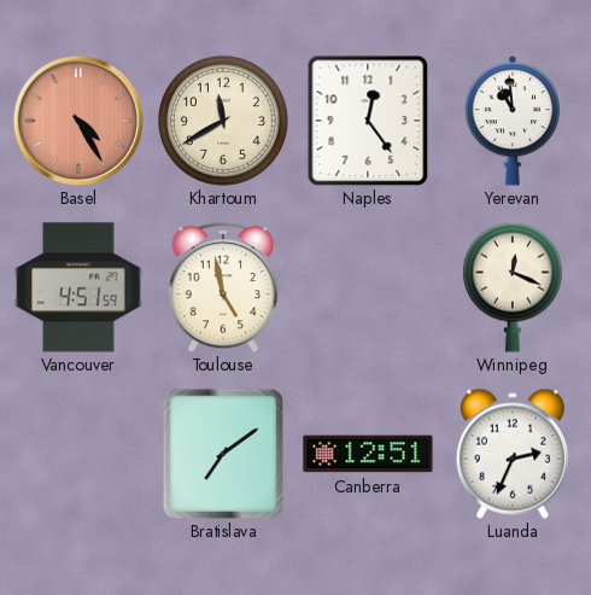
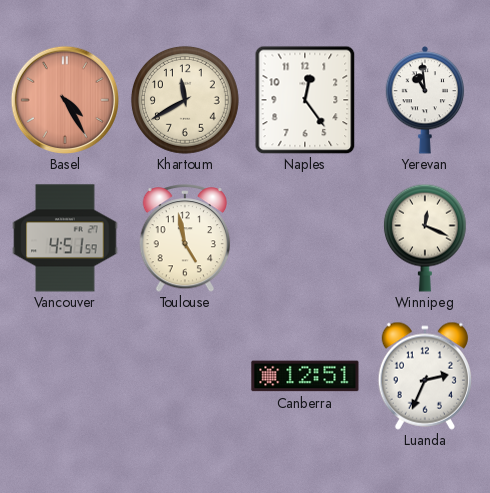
Bratislava: 7:09 -> none
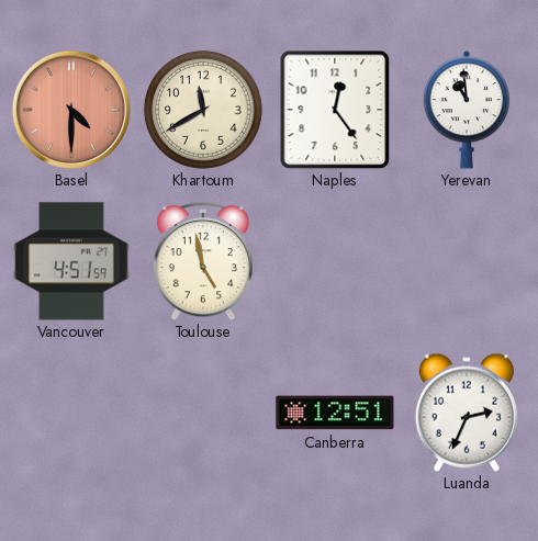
Basel: 4:25 -> 4:30
Winnipeg: 12:19 -> none
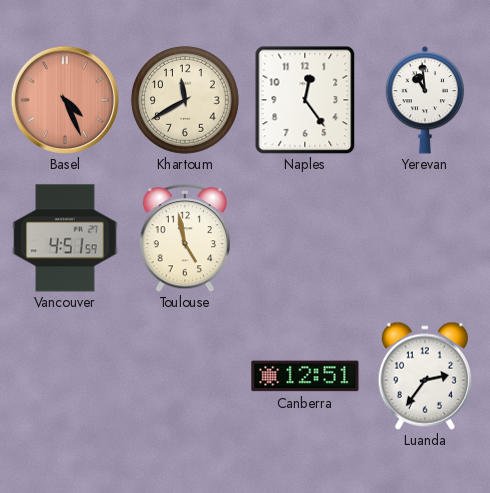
Basel: 4:30 -> 4:26
Luanda: 2:34 -> 2:36
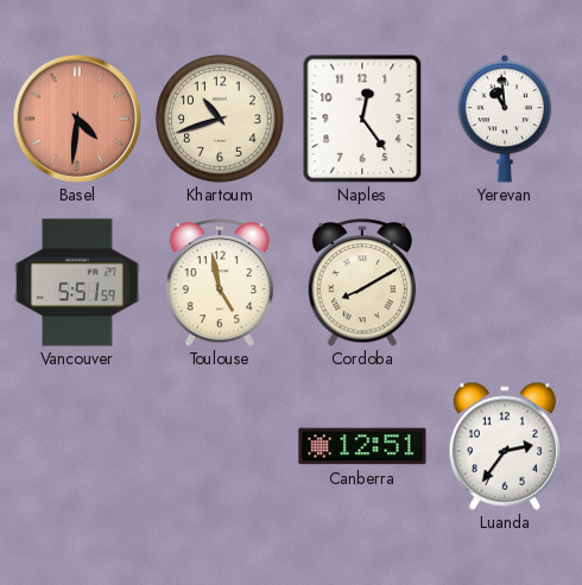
Basel: 4:26 -> 4:31
Khartoum: 11:40 -> 10:42
Vancouver: 4:51 -> 5:51
Cordoba: none -> 8:10
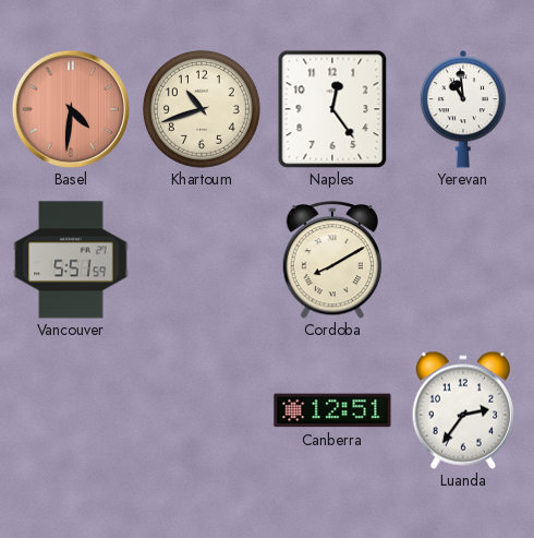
Toulouse: 4:58 -> none
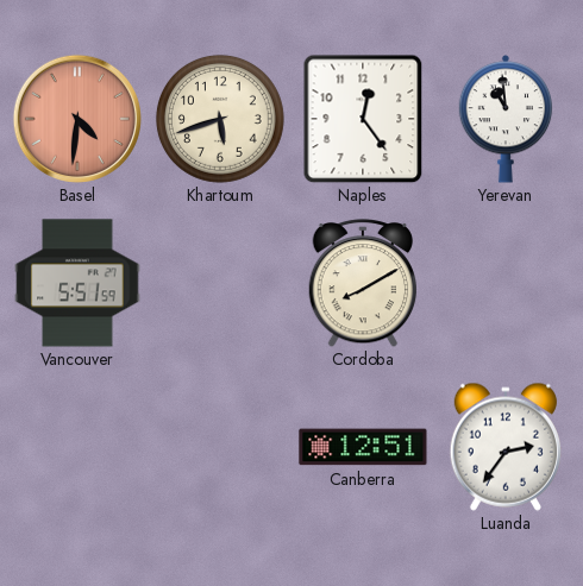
Khartoum: 10:42 -> 5:42
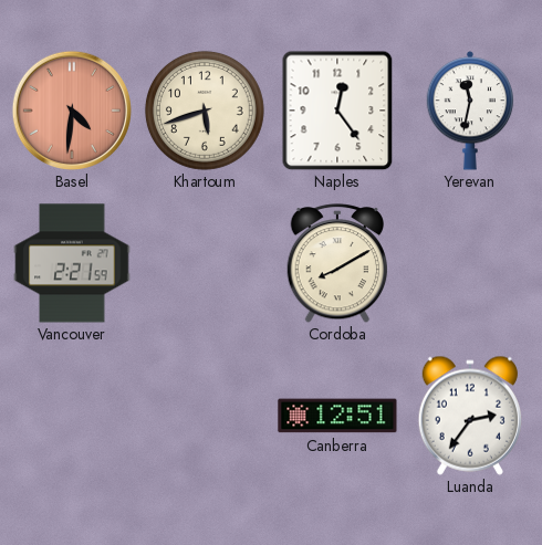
Yerevan: 10:59 -> 11:32
Vancouver: 5:51 -> 2:21
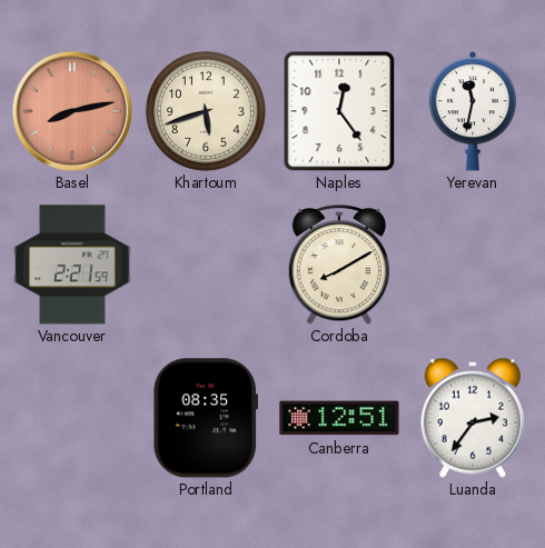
Basel: 4:31 -> 8:13
Portland: none -> 08:35
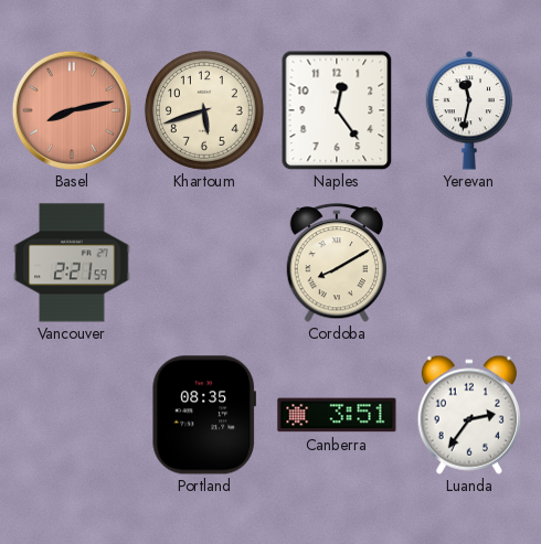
Canberra: 12:51 -> 3:51
